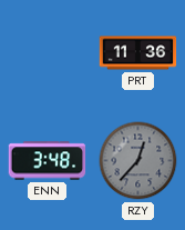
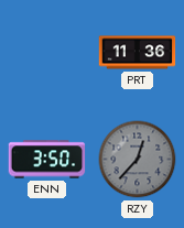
ENN: 3:48 -> 3:50
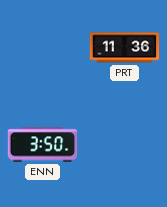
RZY: 12:37 -> none
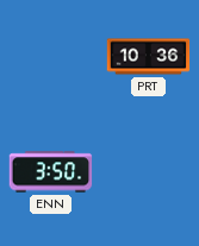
PRT: 11:36 -> 10:36
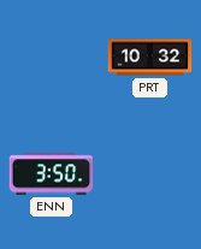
PRT: 10:36 -> 10:32
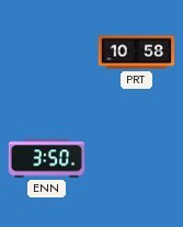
PRT: 10:32 -> 10:58
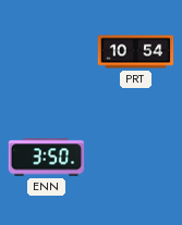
PRT: 10:58 -> 10:54
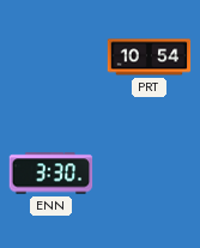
ENN: 3:50 -> 3:30
